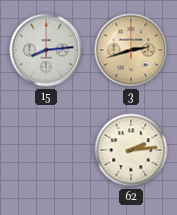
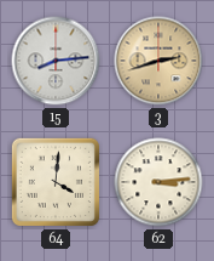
64: none -> 4:01
62: 2:14 -> 3:14
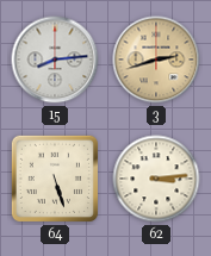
64: 4:01 -> 5:27
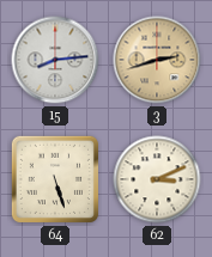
62: 3:14 -> 3:11
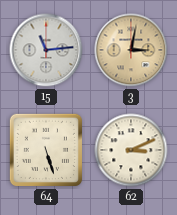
15: 8:14 -> 11:14
3: 2:42 -> 3:02
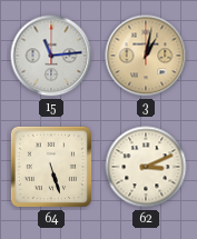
3: 3:02 -> 1:02
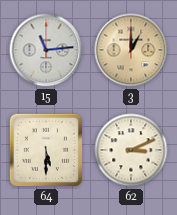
3: 1:02 -> 1:00
64: 5:27 -> 5:30
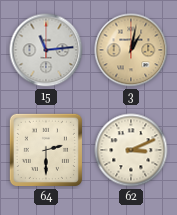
3: 1:00 -> 1:02
64: 5:30 -> 2:30
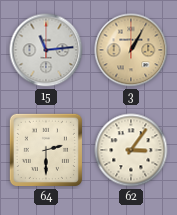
3: 1:02 -> 1:05
62: 3:11 -> 3:06
